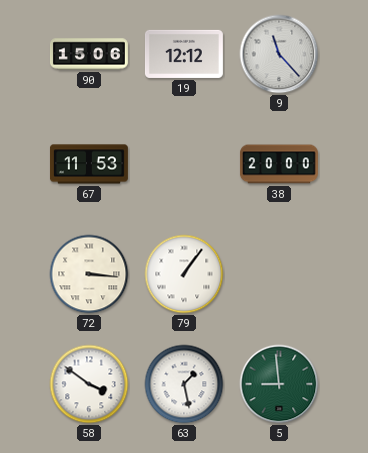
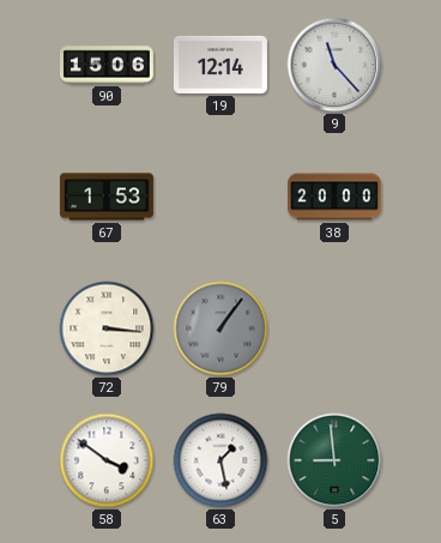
19: 12:12 -> 12:14
67: 11:53 -> 1:53
79 dial: white -> grey
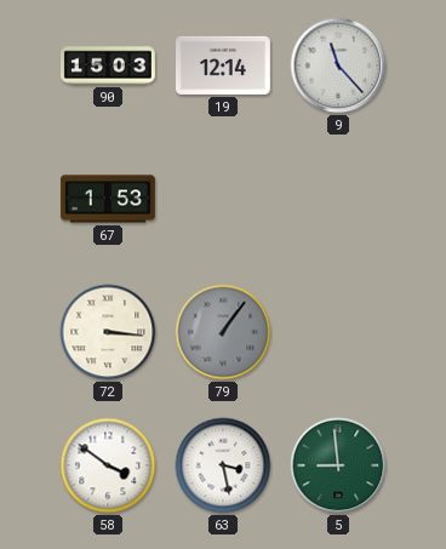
90: 15:06 -> 15:03
38: 20:00 -> none
63: 1:28 -> 3:28
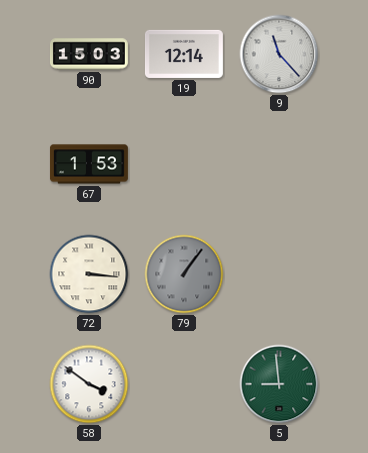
63: 3:28 -> none
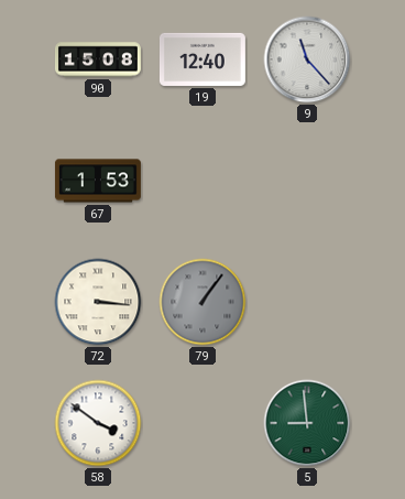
90: 15:03 -> 15:08
19: 12:14 -> 12:40
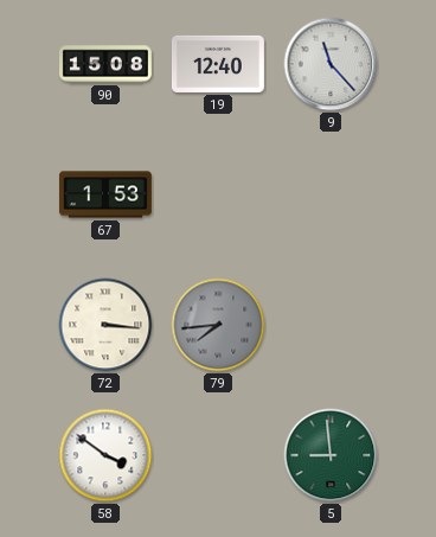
79: 1:06 -> 7:44
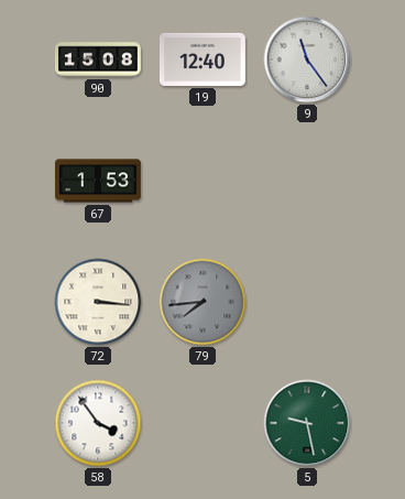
9: 11:23 -> 11:24
58: 3:51 -> 3:54
5: 8:59 -> 9:28
